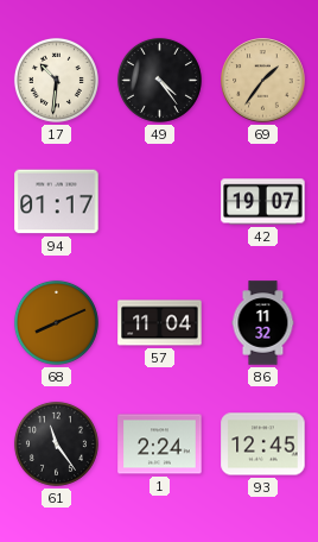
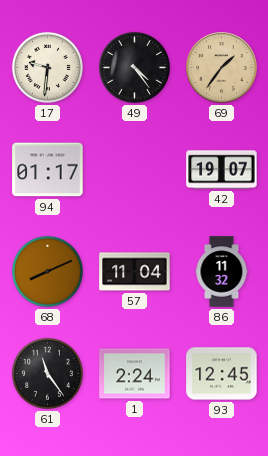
17: 10:31 -> 9:31
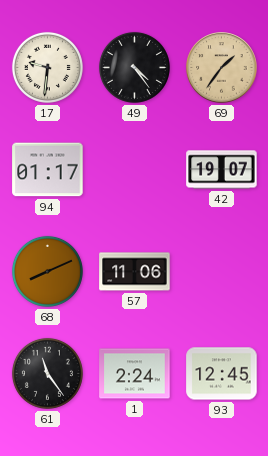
57: 11:04 -> 11:06
86: 11:32 -> none
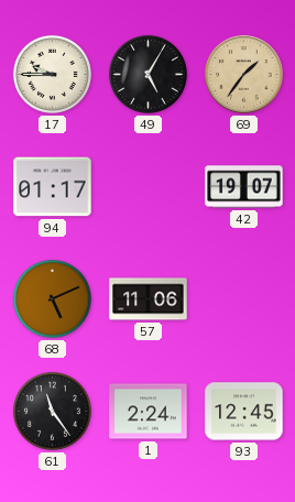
17: 9:31 -> 9:45
49: 4:24 -> 5:05
68: 8:11 -> 5:11
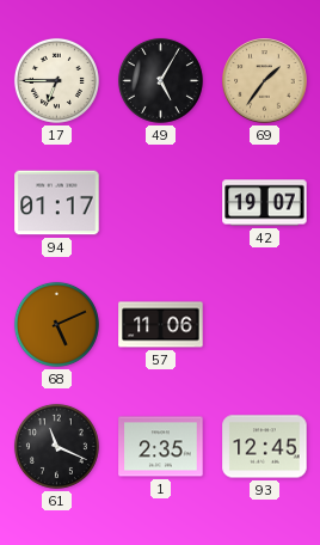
17: 9:45 -> 6:45
61: 11:24 -> 11:19
1: 2:24 -> 2:35
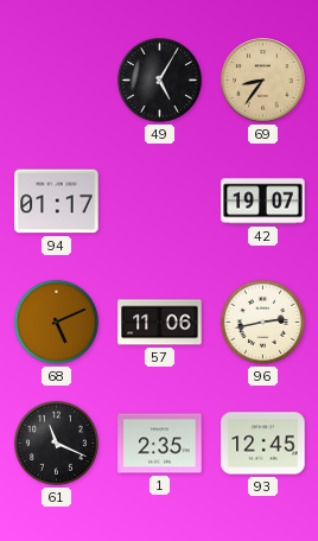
17: 6:45 -> none
69: 1:36 -> 8:36
96: none -> 2:43
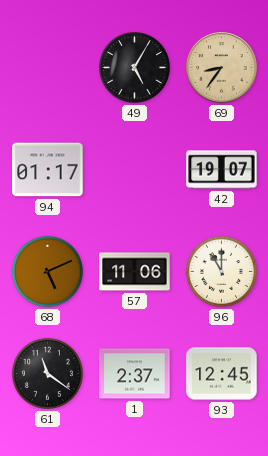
96: 2:43 -> 11:00
61: 11:19 -> 11:21
1: 2:35 -> 2:37
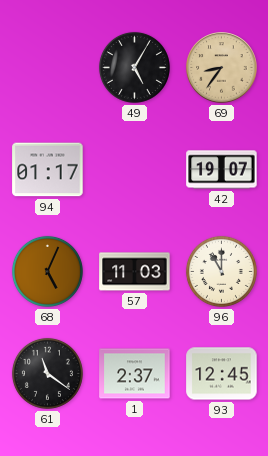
68: 5:11 -> 5:04
57: 11:06 -> 11:03
